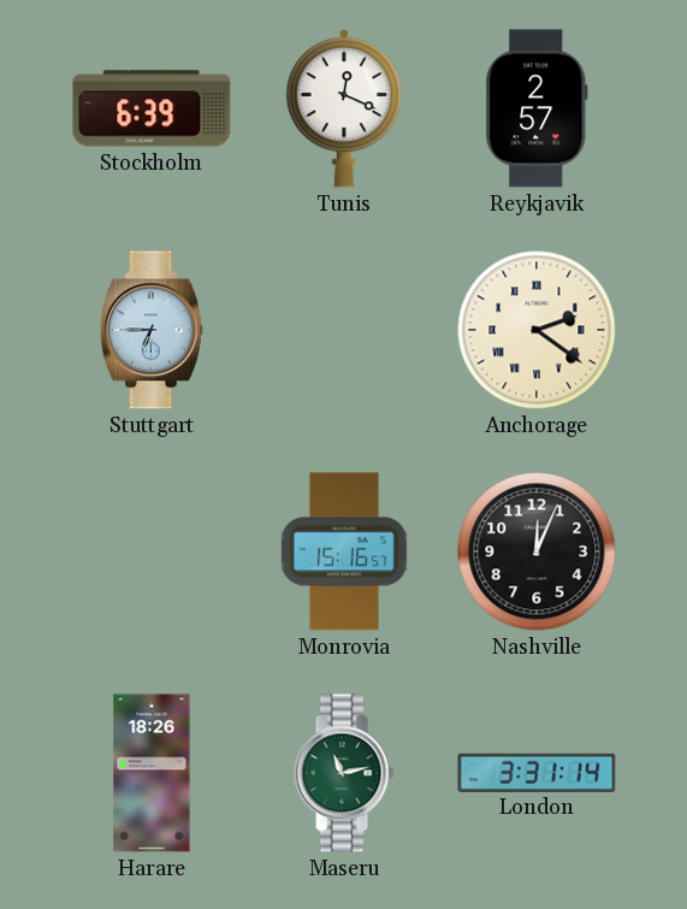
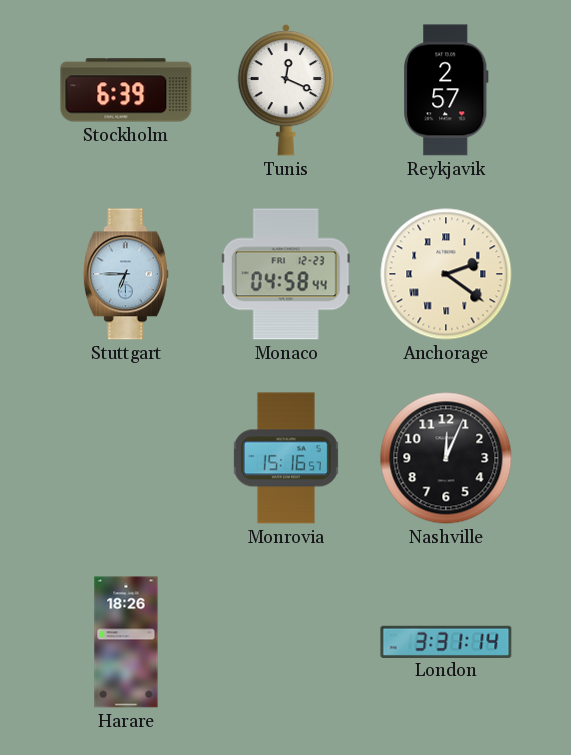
Monaco: none -> 04:58
Maseru: 11:13 -> none
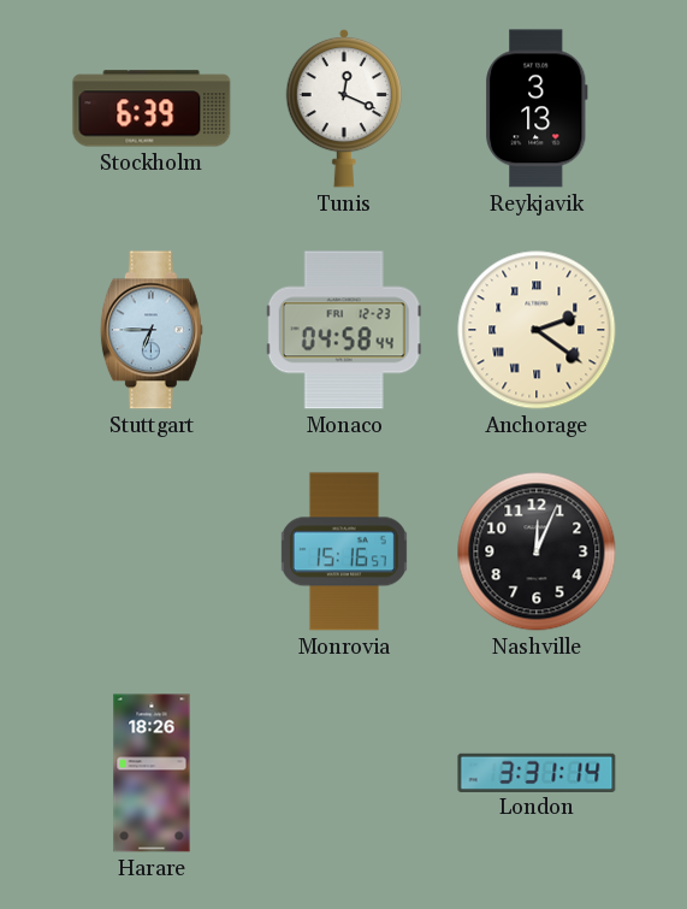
Reykjavik: 2:57 -> 3:13
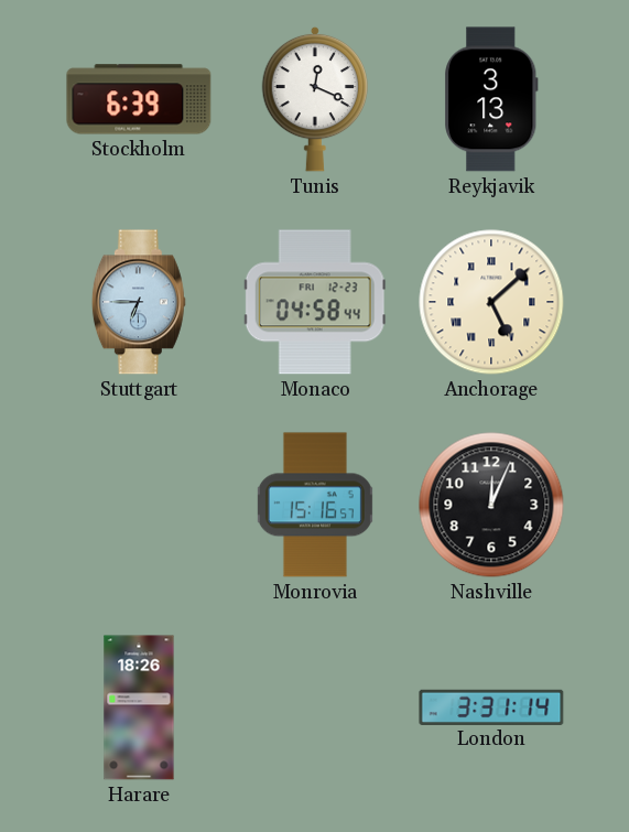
Anchorage: 2:21 -> 5:08
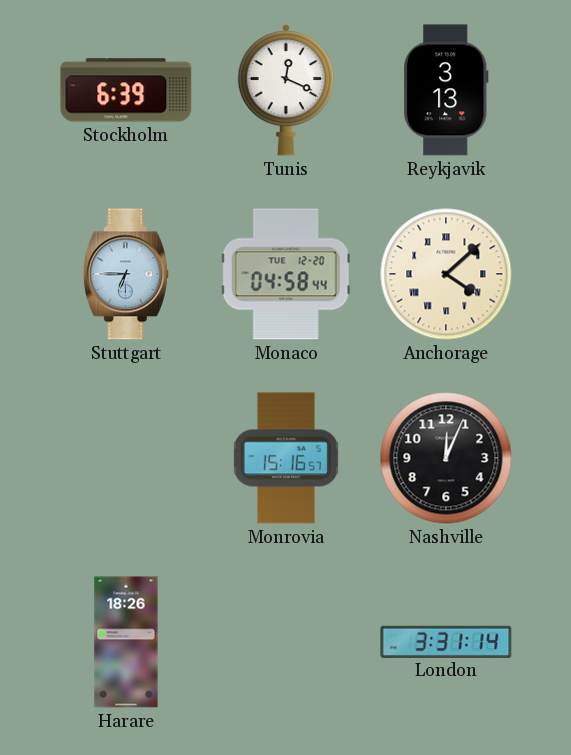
Monaco date: FRI 12-23 -> TUE 12-20
Anchorage: 5:08 -> 4:08
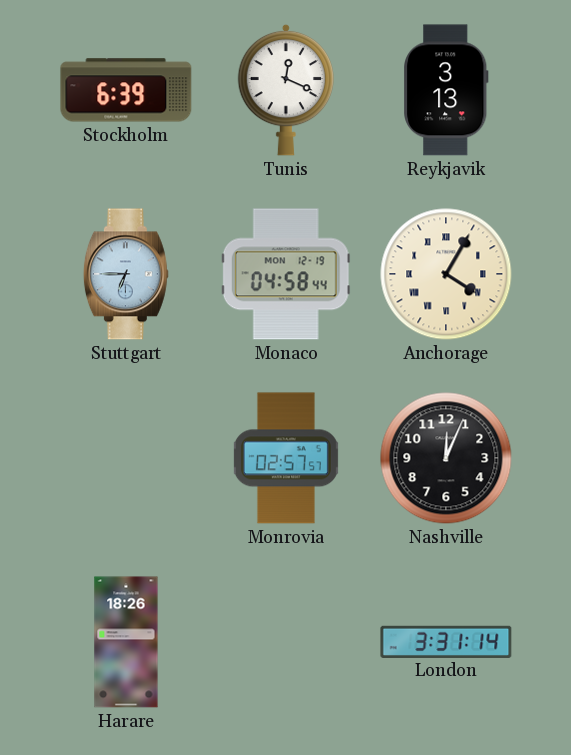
Monaco date: TUE 12-20 -> MON 12-19
Anchorage: 4:08 -> 4:05
Monrovia: 15:16 -> 02:57
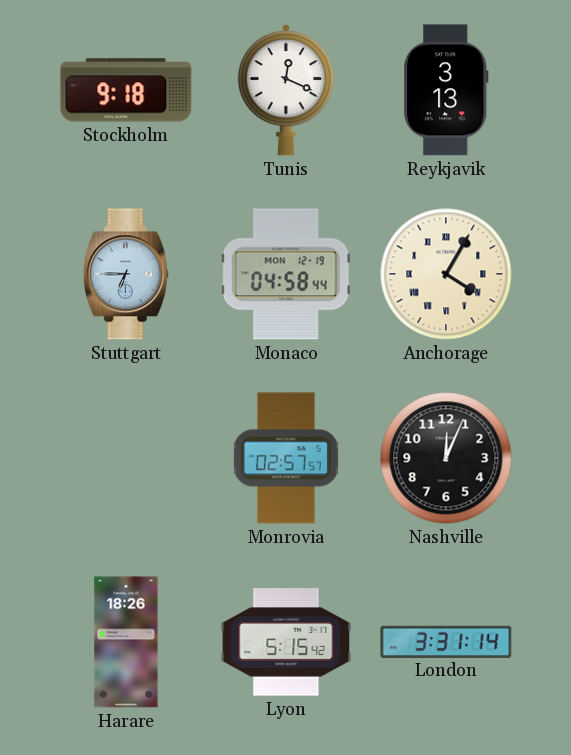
Stockholm: 6:39 -> 9:18
Lyon: none -> 5:15
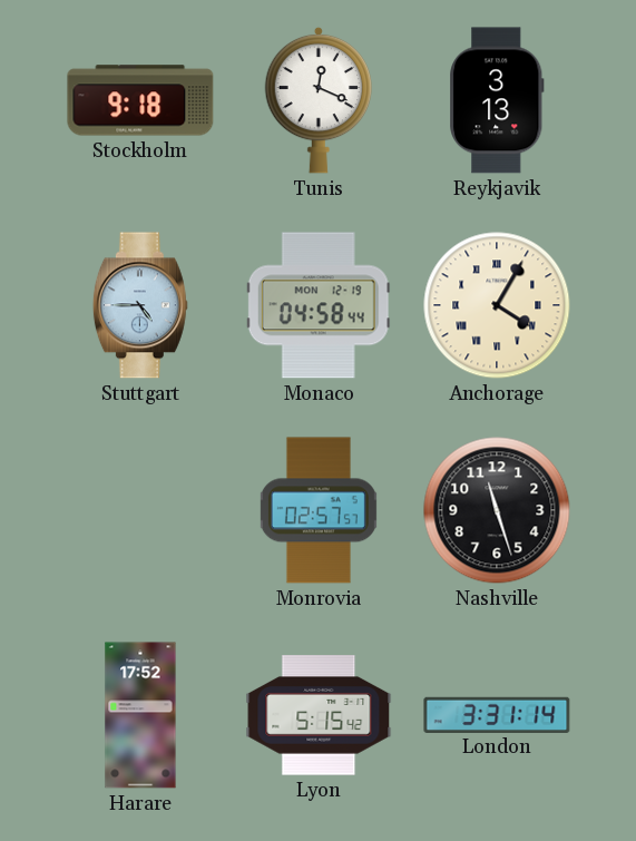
Stuttgart: 6:45 -> 4:45
Nashville: 12:04 -> 11:27
Harare: 18:26 -> 17:52
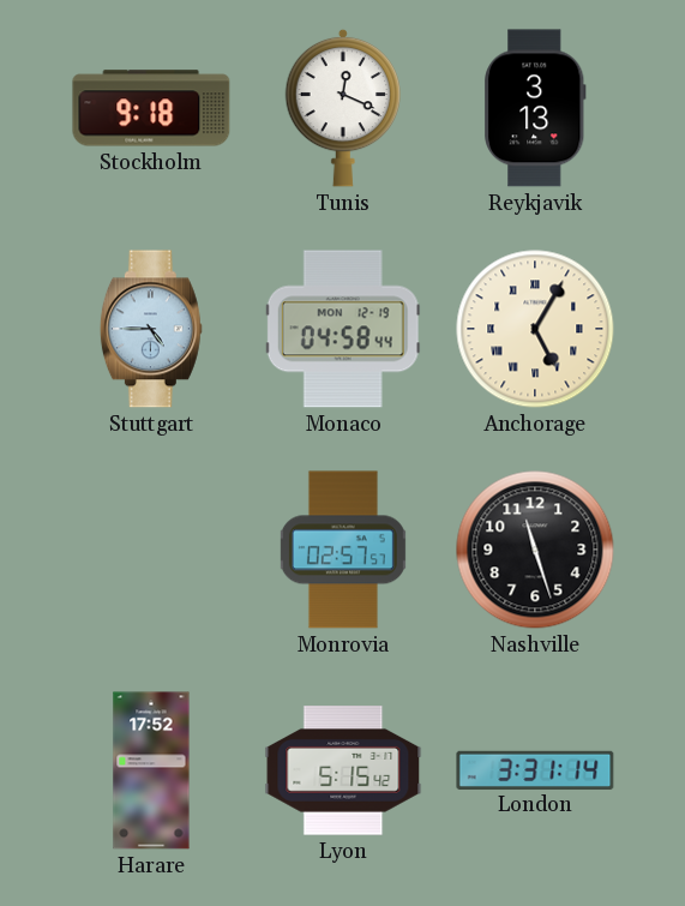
Anchorage: 4:05 -> 5:05
